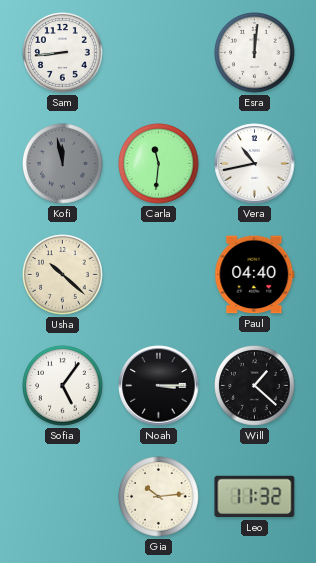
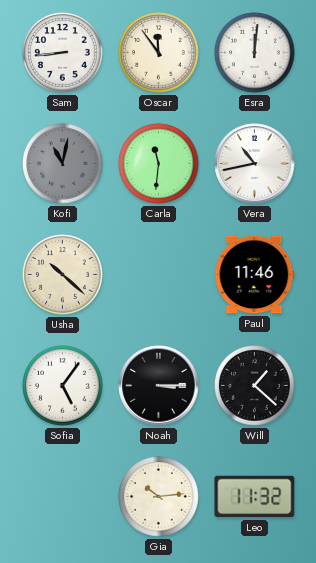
Oscar: none -> 11:54
Kofi: 11:58 -> 11:02
Paul: 04:40 -> 11:46
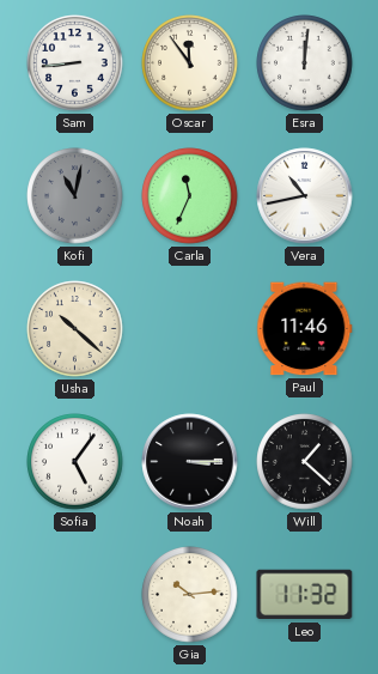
Carla: 11:31 -> 11:34
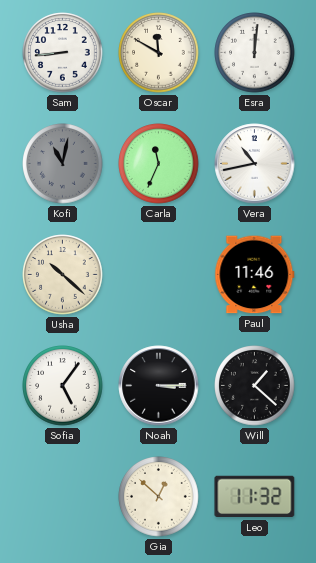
Oscar: 11:54 -> 11:50
Gia: 10:14 -> 12:52
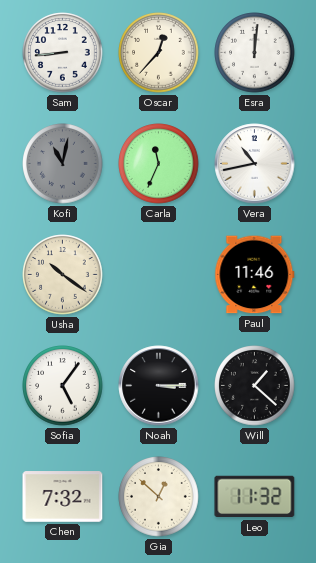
Oscar: 11:50 -> 12:37
Usha: 10:22 -> 10:21
Chen: none -> 7:32
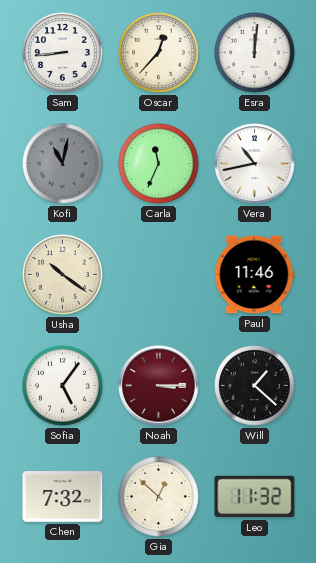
Noah dial: black -> burgundy
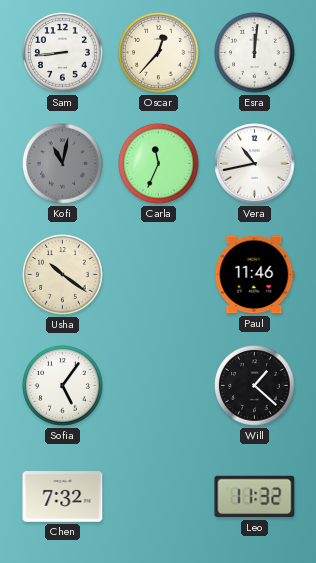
Noah: 3:15 -> none
Gia: 12:52 -> none
